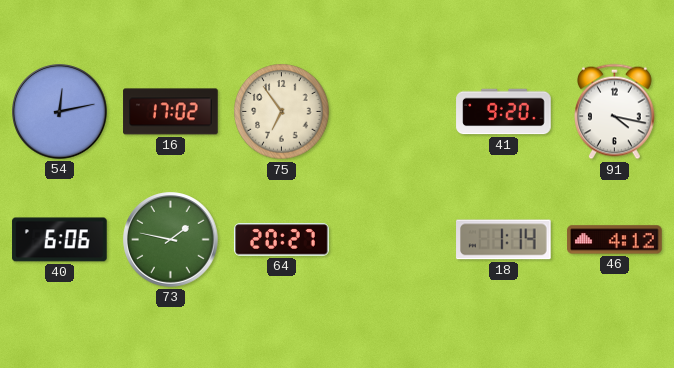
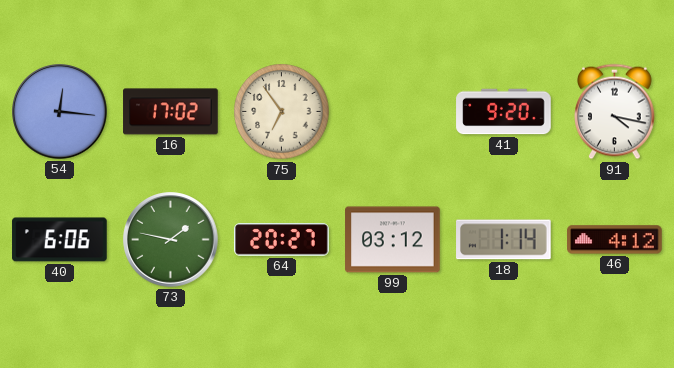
54: 12:13 -> 12:16
99: none -> 03:12
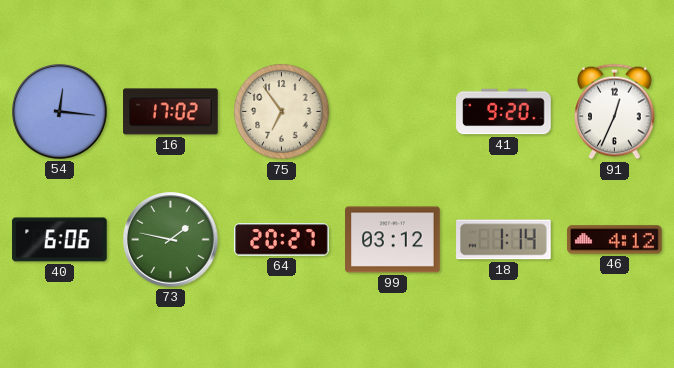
91: 4:17 -> 12:34
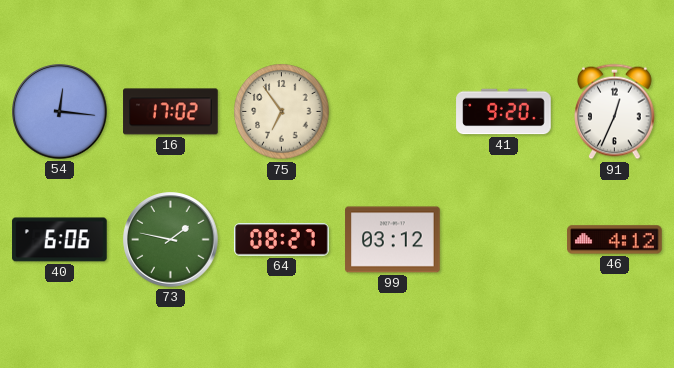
64: 20:27 -> 08:27
18: 1:14 -> none
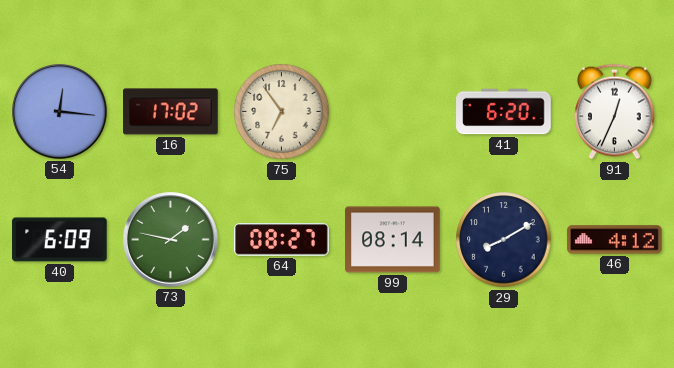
41: 9:20 -> 6:20
40: 6:06 -> 6:09
99: 03:12 -> 08:14
29: none -> 8:10
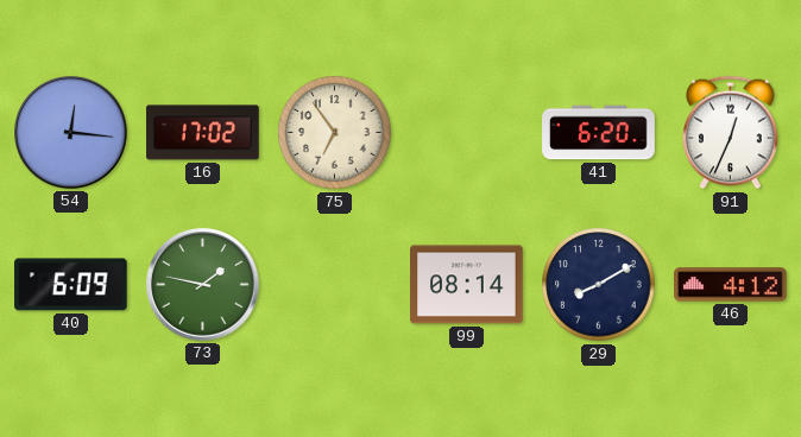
64: 08:27 -> none
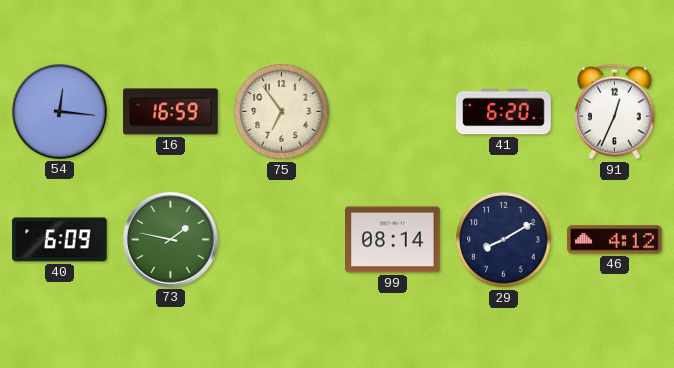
16: 17:02 -> 16:59
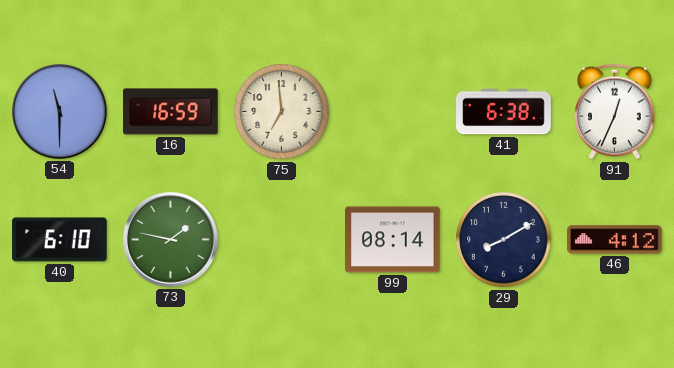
54: 12:16 -> 11:30
75: 6:54 -> 6:59
41: 6:20 -> 6:38
40: 6:09 -> 6:10
